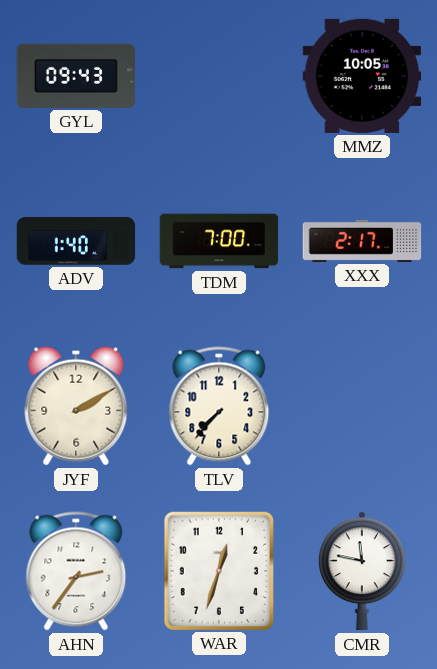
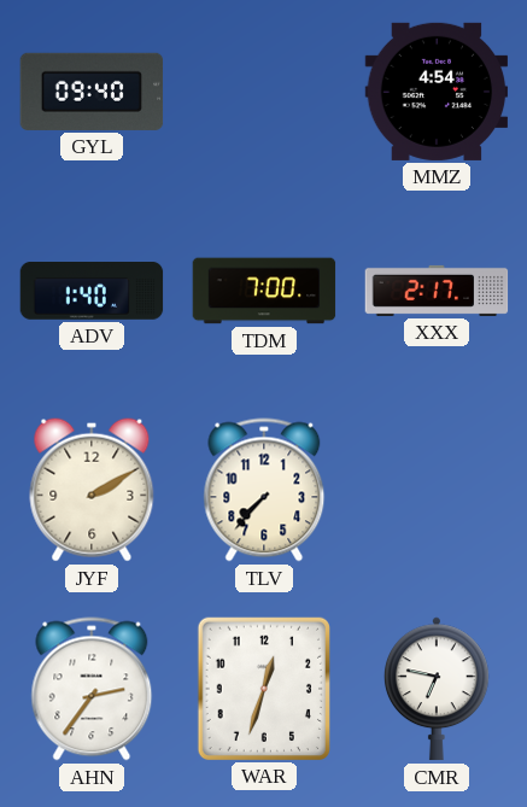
GYL: 09:43 -> 09:40
MMZ: 10:05 -> 4:54
CMR: 11:47 -> 6:47
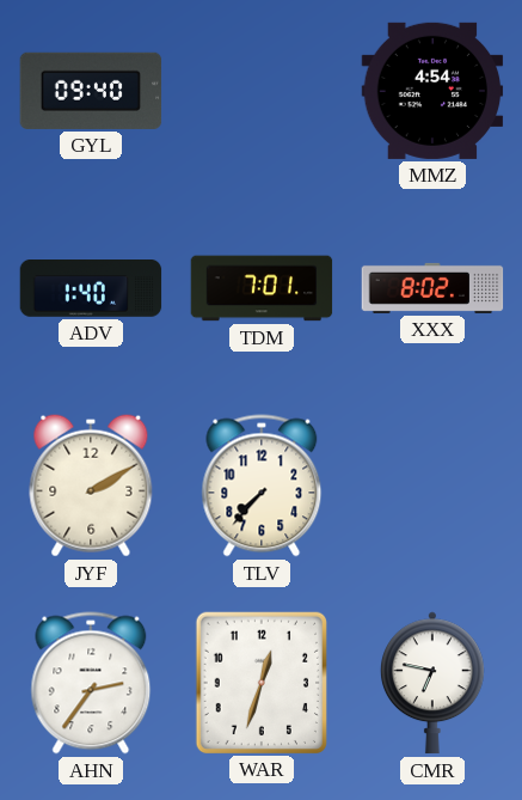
TDM: 7:00 -> 7:01
XXX: 2:17 -> 8:02
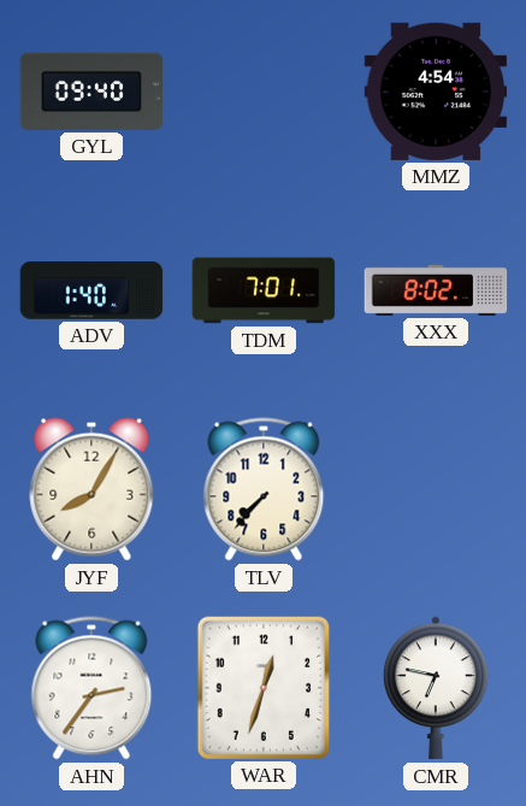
JYF: 2:10 -> 8:05
